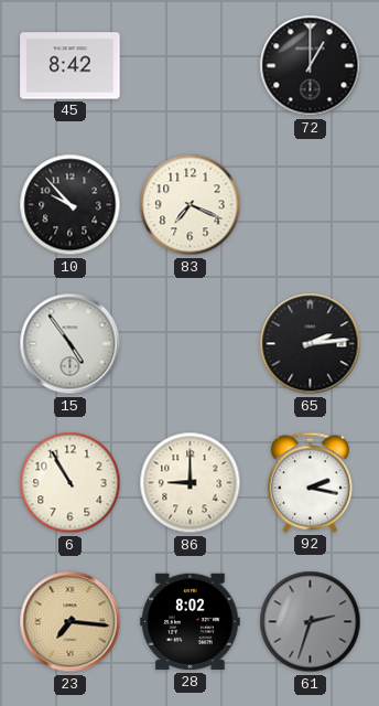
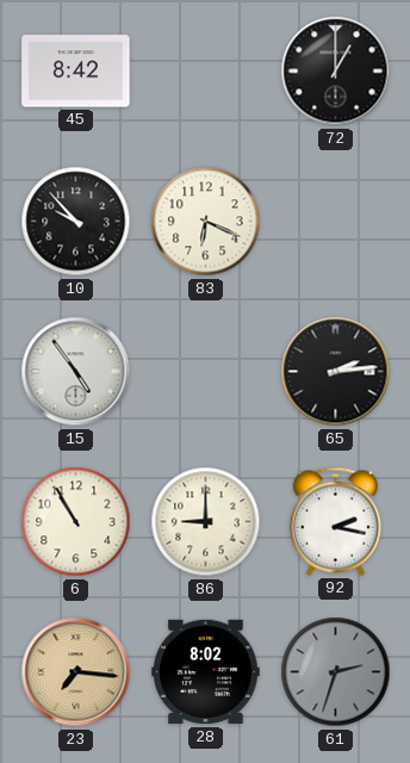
83: 7:19 -> 6:19
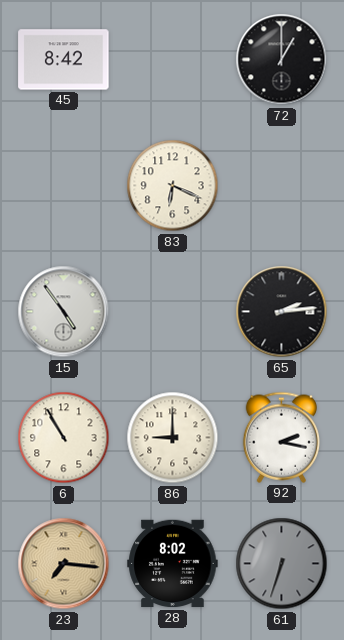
10: 9:53 -> none
61: 2:33 -> 6:33
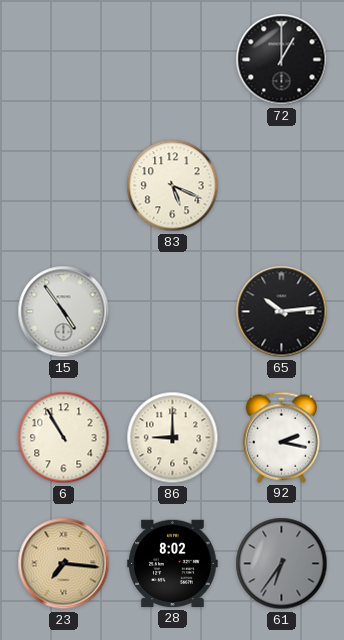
45: 8:42 -> none
83: 6:19 -> 5:19
65: 2:14 -> 10:14
61: 6:33 -> 6:36
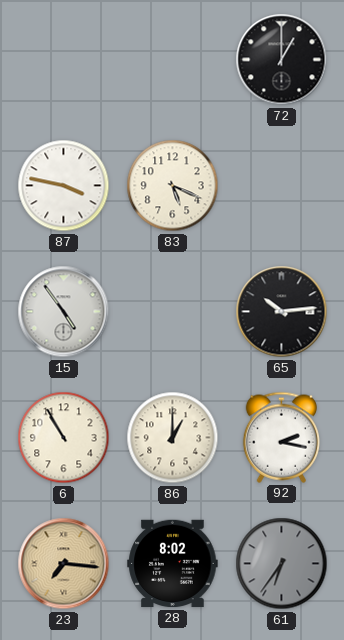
87: none -> 3:47
86: 9:00 -> 1:00
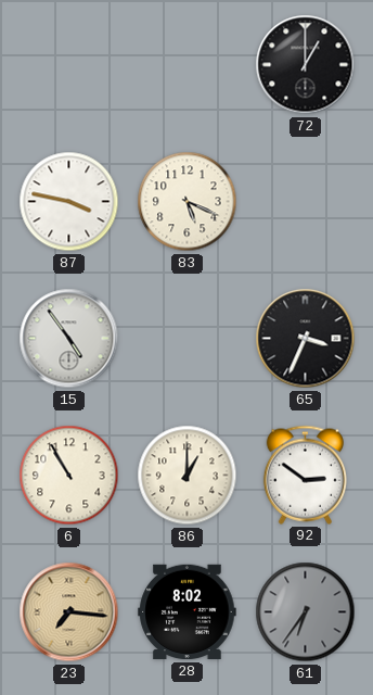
65: 10:14 -> 3:34
92: 2:17 -> 2:51
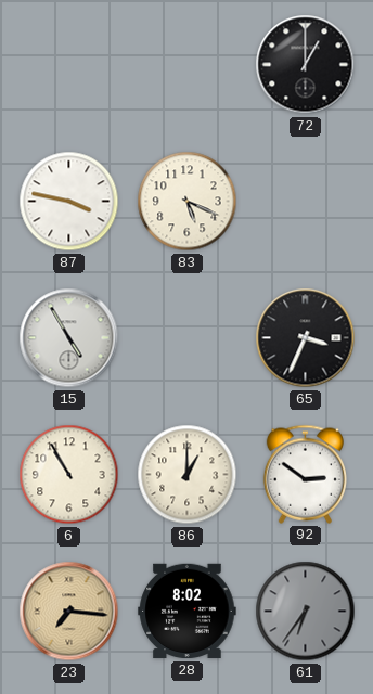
15: 4:54 -> 4:55
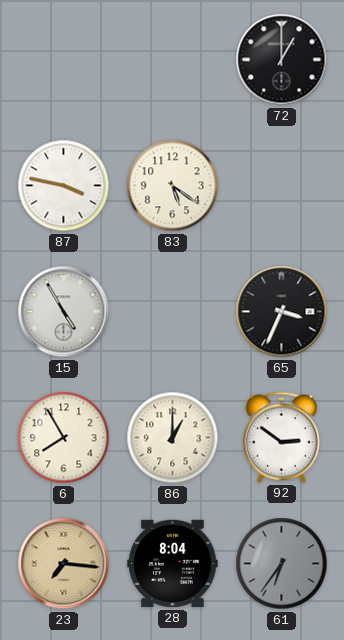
83: 5:19 -> 5:21
6: 10:55 -> 7:55
28: 8:02 -> 8:04
